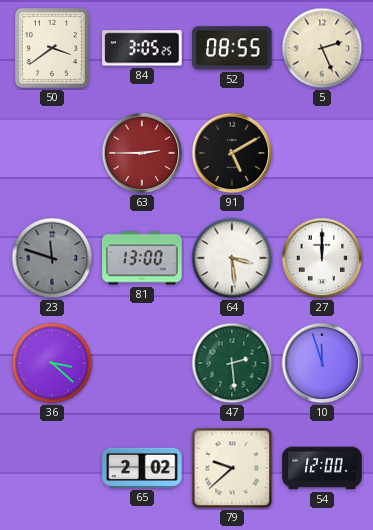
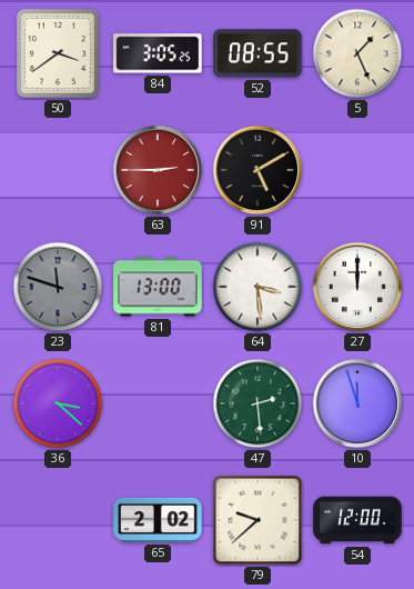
5: 2:26 -> 1:26
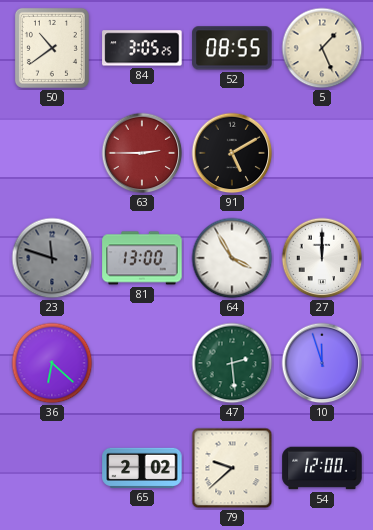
50: 3:39 -> 10:39
64: 3:29 -> 3:55
36: 3:22 -> 6:22
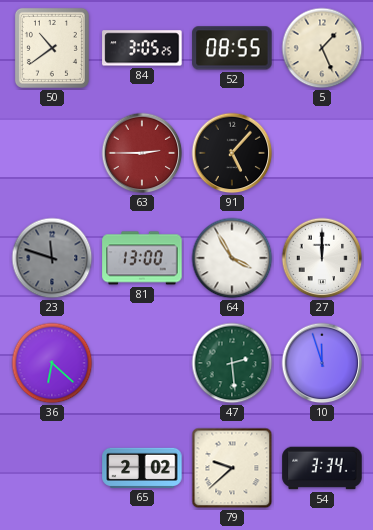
91: 5:10 -> 5:07
54: 12:00 -> 3:34
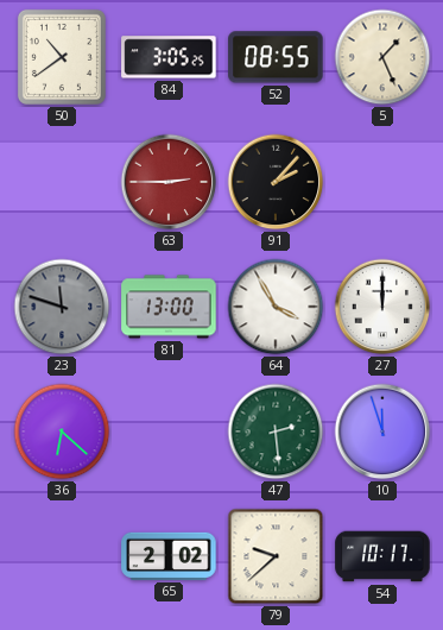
91: 5:07 -> 2:07
54: 3:34 -> 10:17
